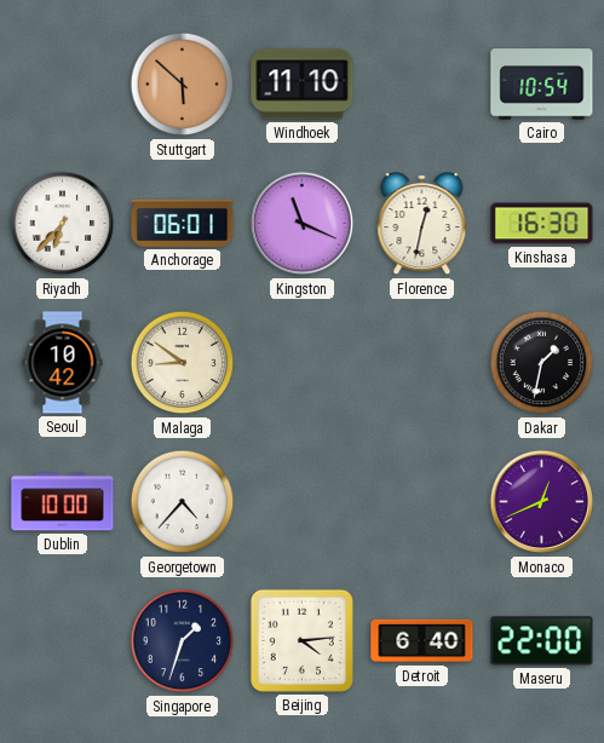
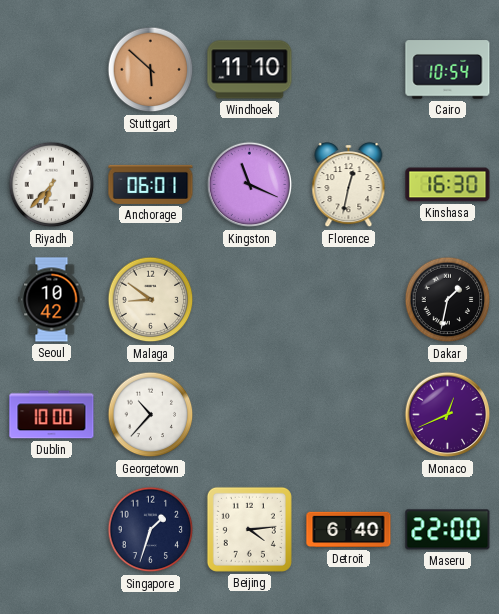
Georgetown: 4:37 -> 10:37
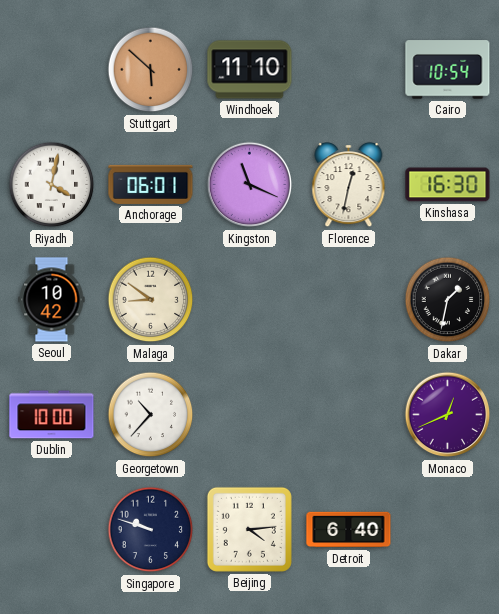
Riyadh: 6:37 -> 4:02
Singapore: 1:33 -> 9:48
Maseru: 22:00 -> none
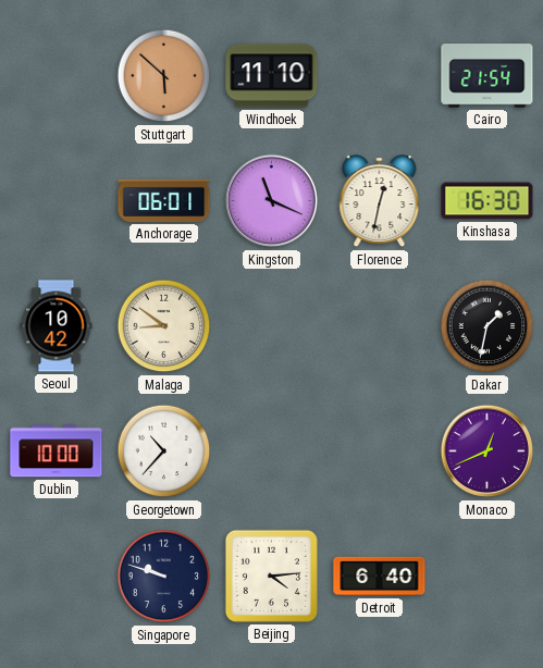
Cairo: 10:54 -> 21:54
Riyadh: 4:02 -> none
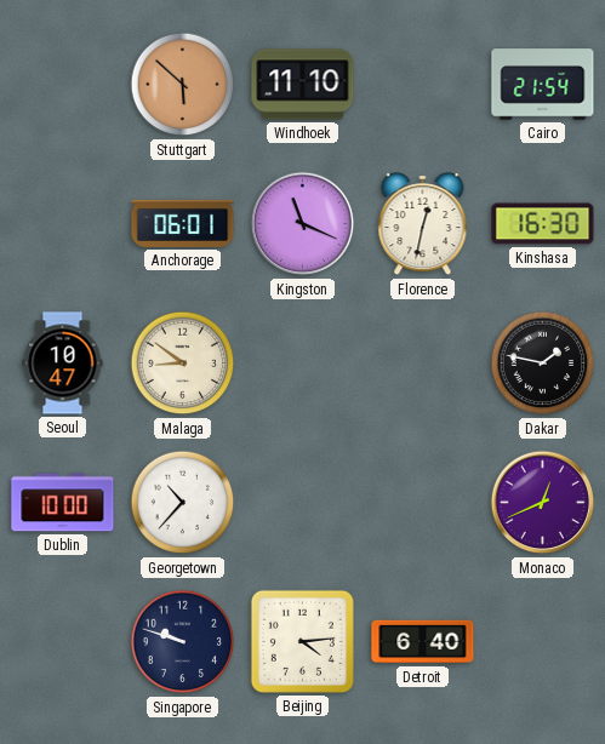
Seoul: 10:42 -> 10:47
Dakar: 1:32 -> 1:47
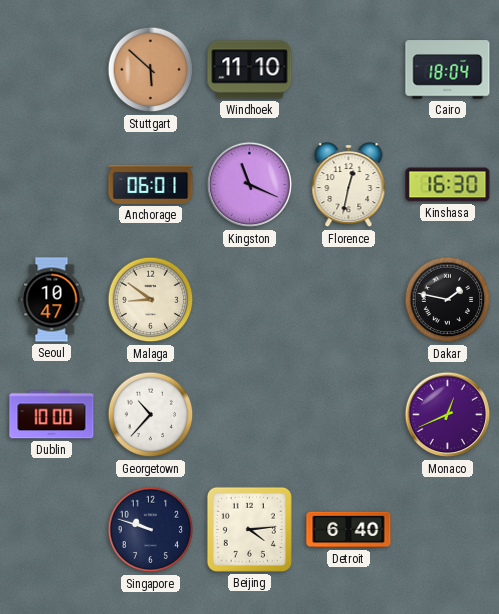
Cairo: 21:54 -> 18:04
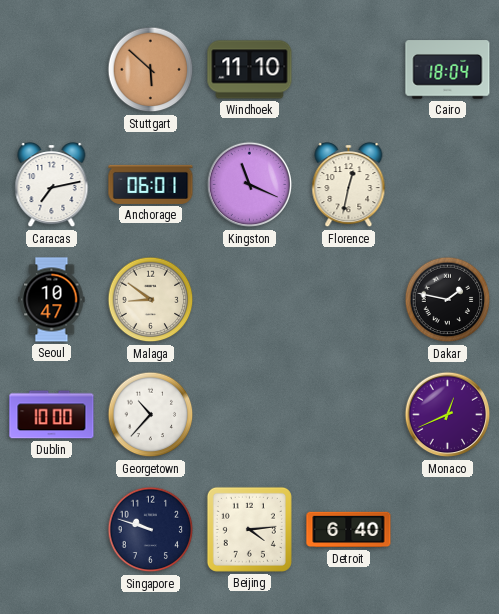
Caracas: none -> 7:13
Kinshasa: 16:30 -> none
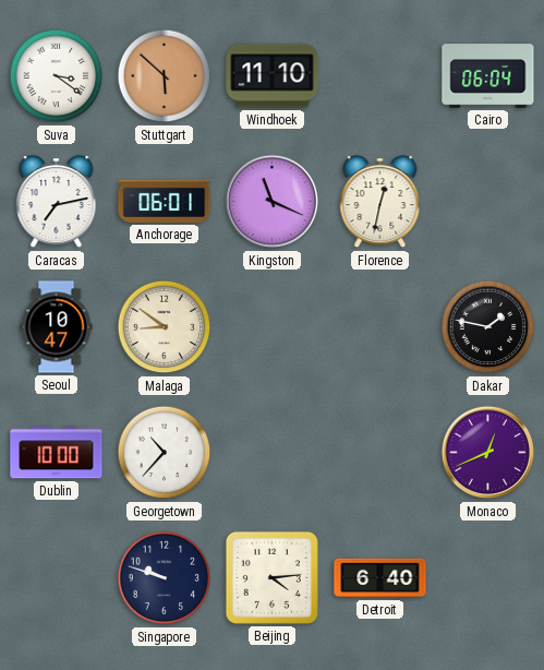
Suva: none -> 3:21
Cairo: 18:04 -> 06:04
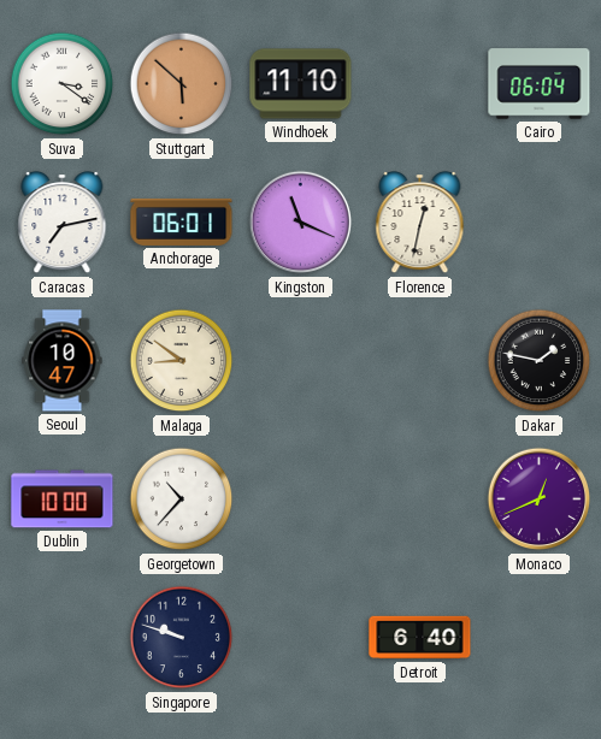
Beijing: 4:14 -> none
